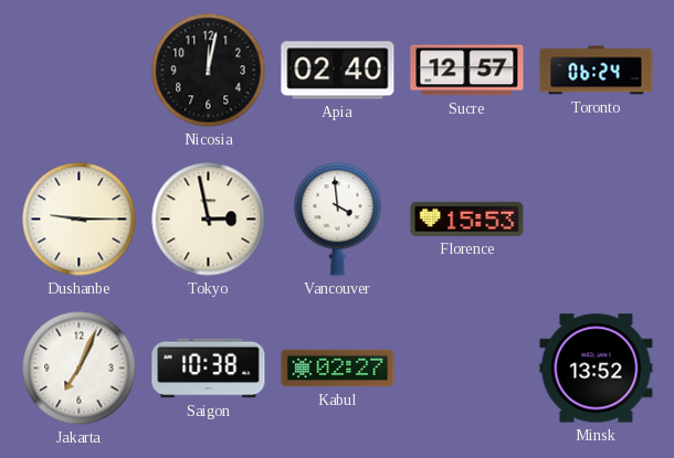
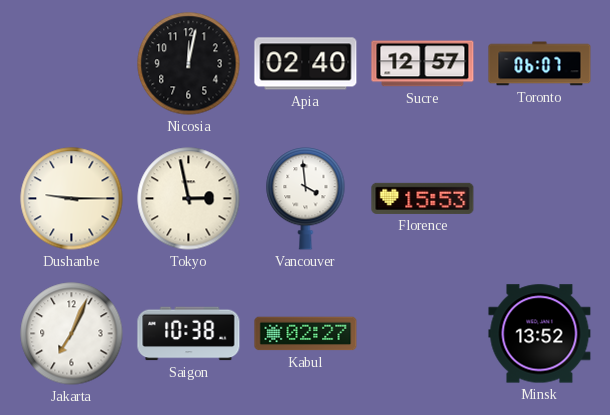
Toronto: 06:24 -> 06:07
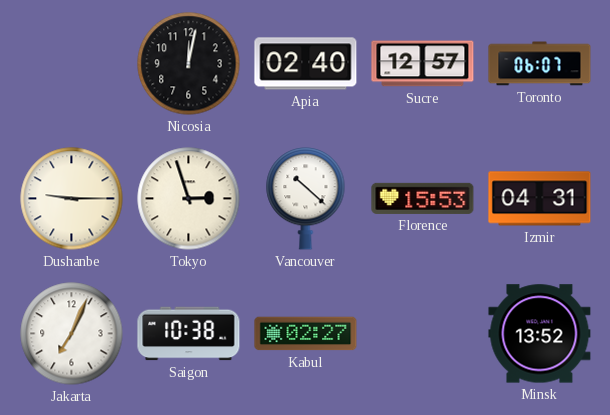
Tokyo: 2:58 -> 2:57
Vancouver: 3:59 -> 10:22
Izmir: none -> 04:31
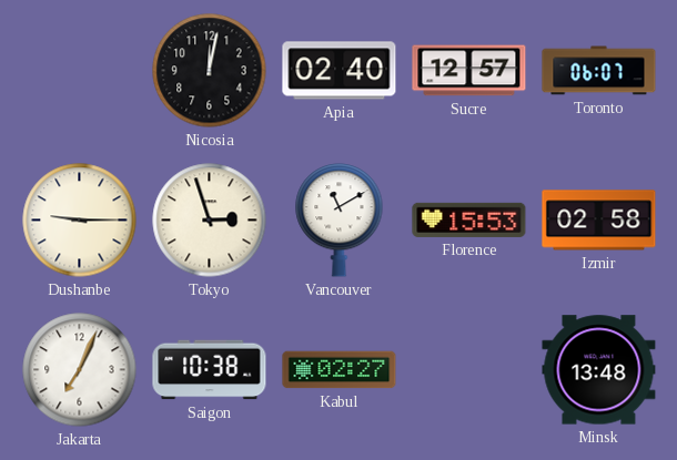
Vancouver: 10:22 -> 11:10
Izmir: 04:31 -> 02:58
Minsk: 13:52 -> 13:48
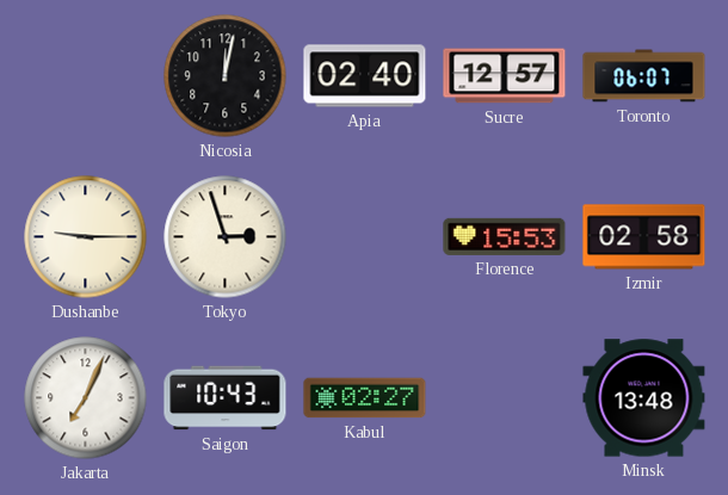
Vancouver: 11:10 -> none
Saigon: 10:38 -> 10:43
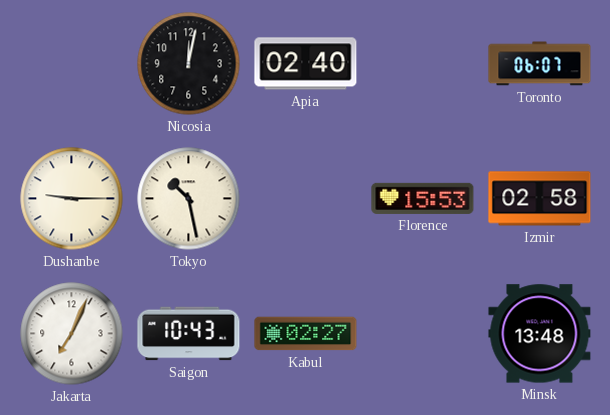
Sucre: 12:57 -> none
Tokyo: 2:57 -> 10:28
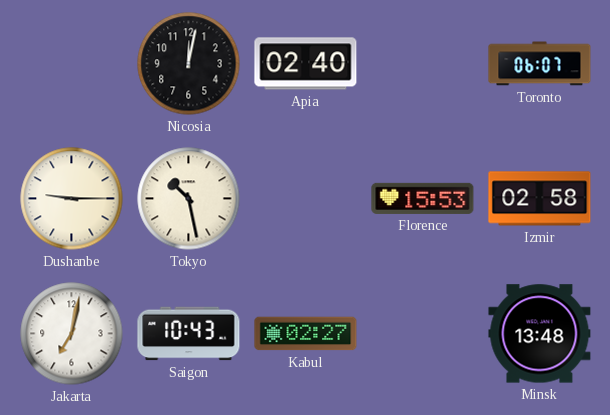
Jakarta: 7:04 -> 7:02
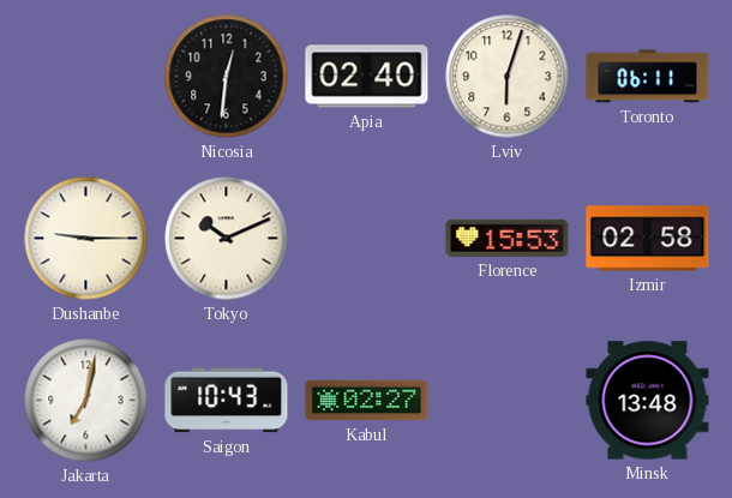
Nicosia: 12:02 -> 12:31
Lviv: none -> 6:03
Toronto: 06:07 -> 06:11
Tokyo: 10:28 -> 10:11
